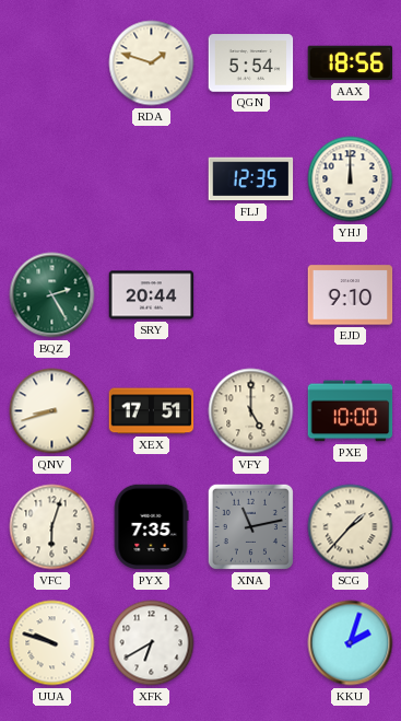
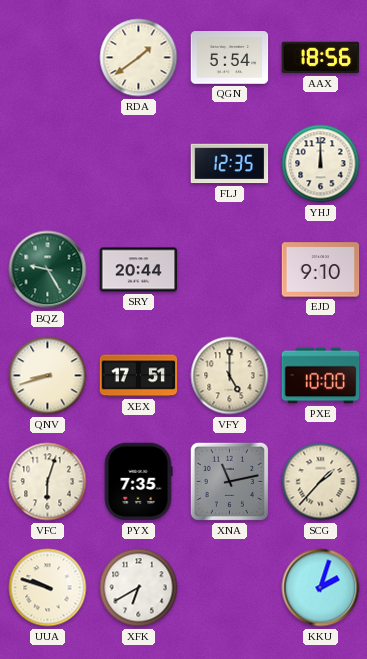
RDA: 1:48 -> 1:39
BQZ: 2:25 -> 9:25
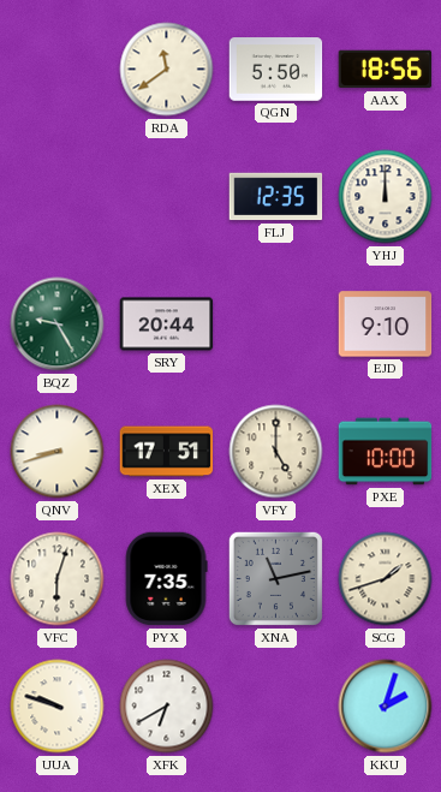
RDA: 1:39 -> 11:39
QGN: 5:54 -> 5:50
SCG: 1:37 -> 1:42
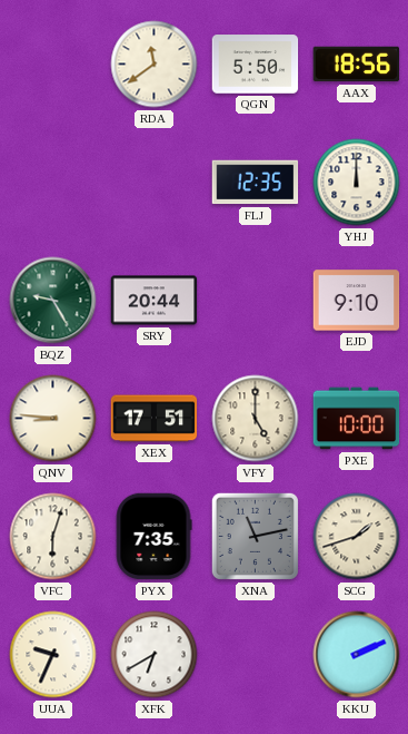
QNV: 8:42 -> 8:46
UUA: 9:48 -> 9:34
KKU: 2:03 -> 2:11
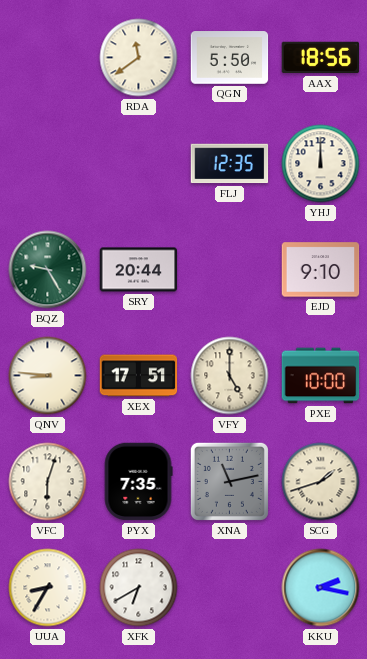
UUA: 9:34 -> 8:35
KKU: 2:11 -> 2:17
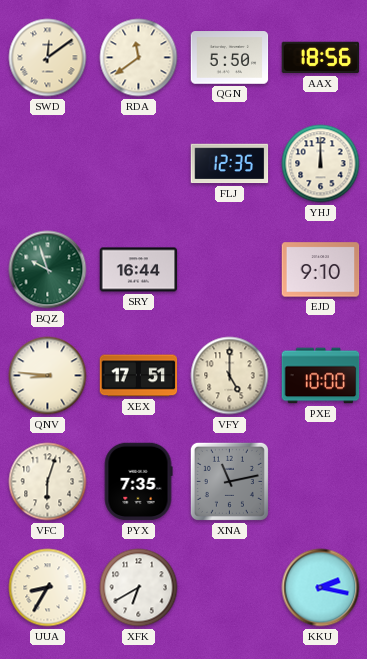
SWD: none -> 12:09
BQZ: 9:25 -> 9:57
SRY: 20:44 -> 16:44
SCG: 1:42 -> none
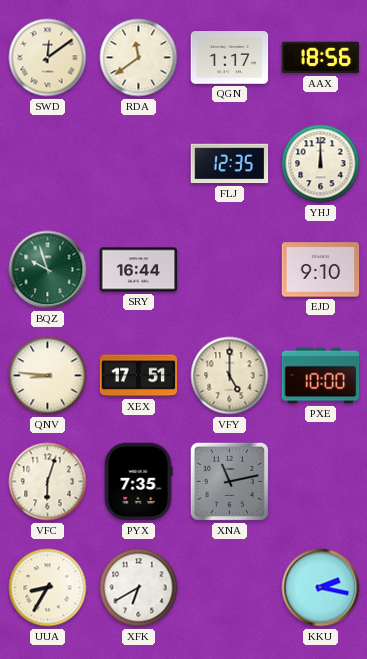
QGN: 5:50 -> 1:17
